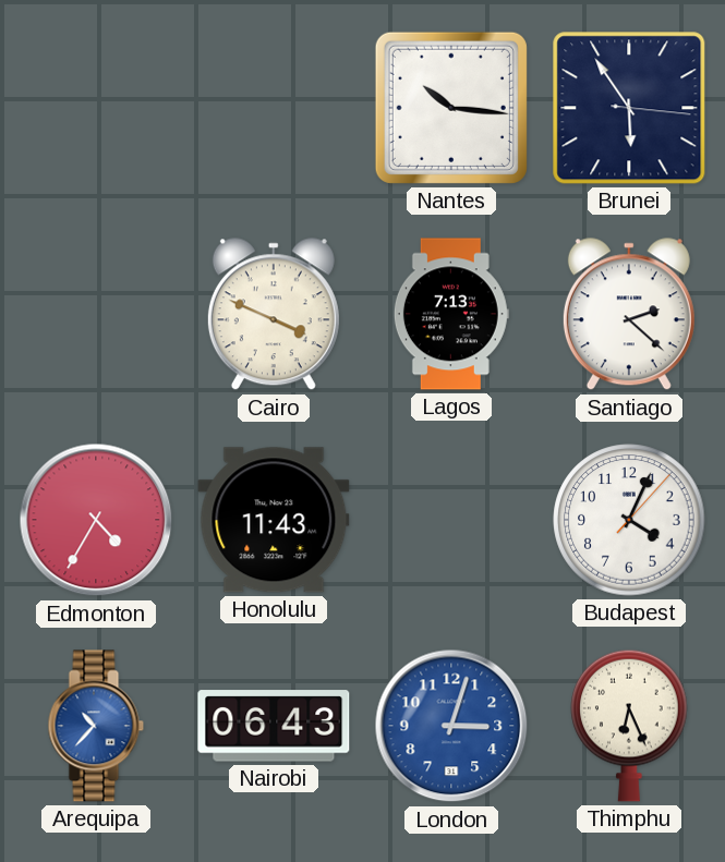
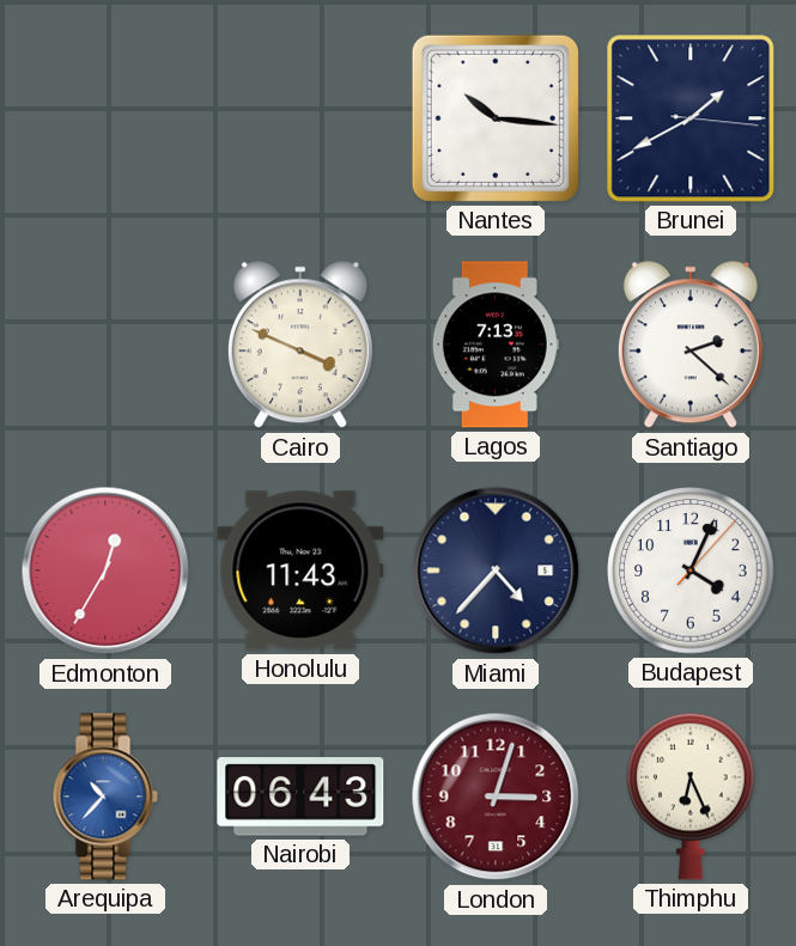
Brunei: 5:54 -> 1:40
Edmonton: 4:35 -> 12:35
Miami: none -> 4:37
London dial: blue -> burgundy
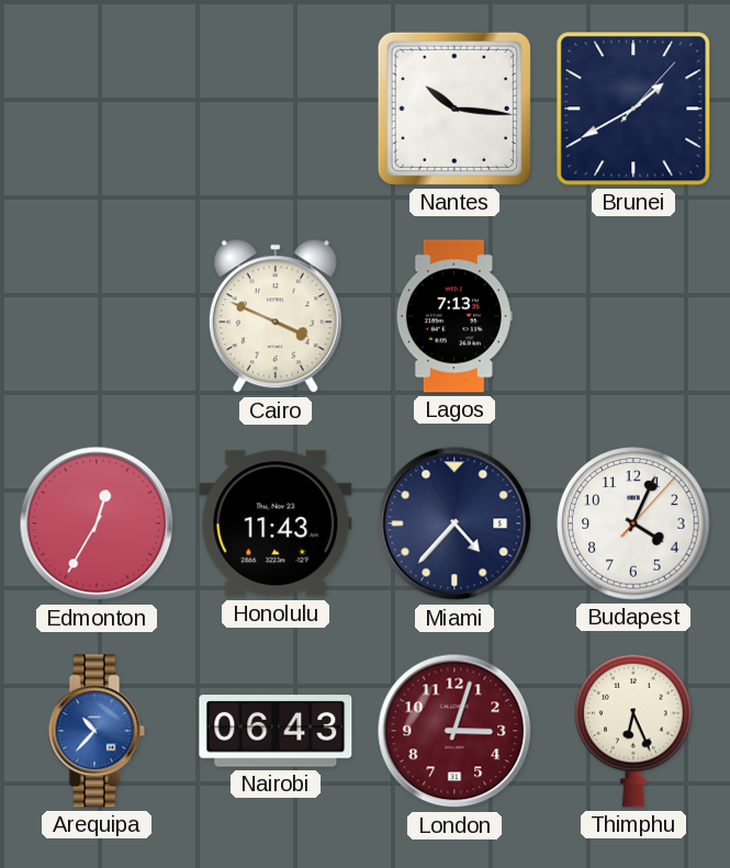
Brunei: 1:40:16 -> 1:40:07
Santiago: 2:22 -> none
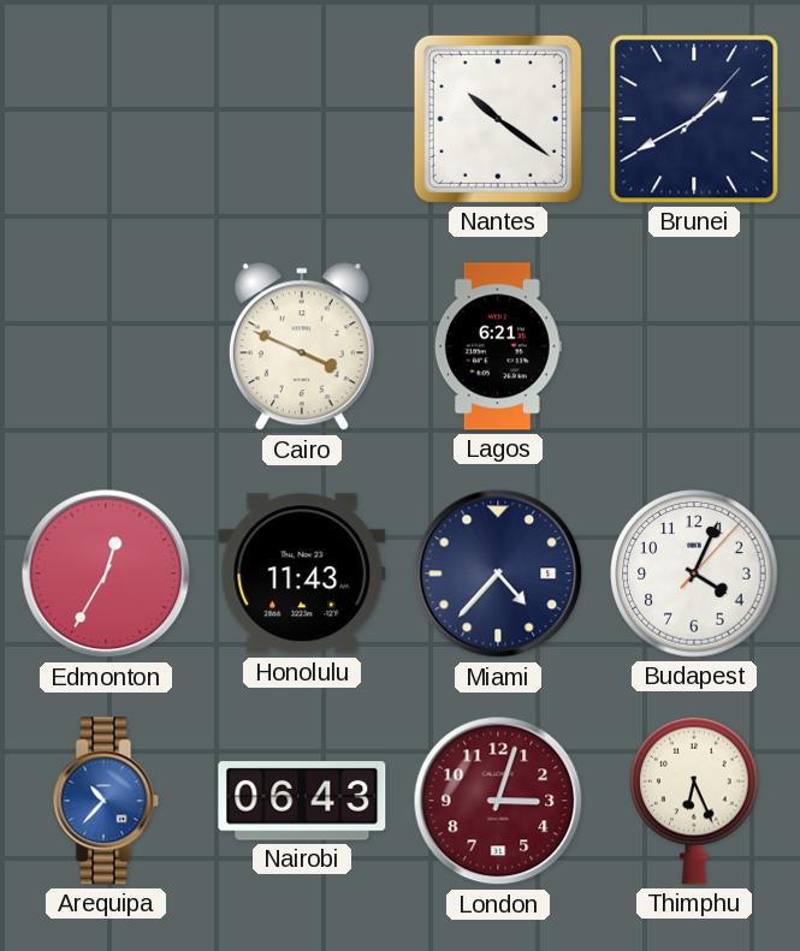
Nantes: 10:16 -> 10:21
Lagos: 7:13 -> 6:21
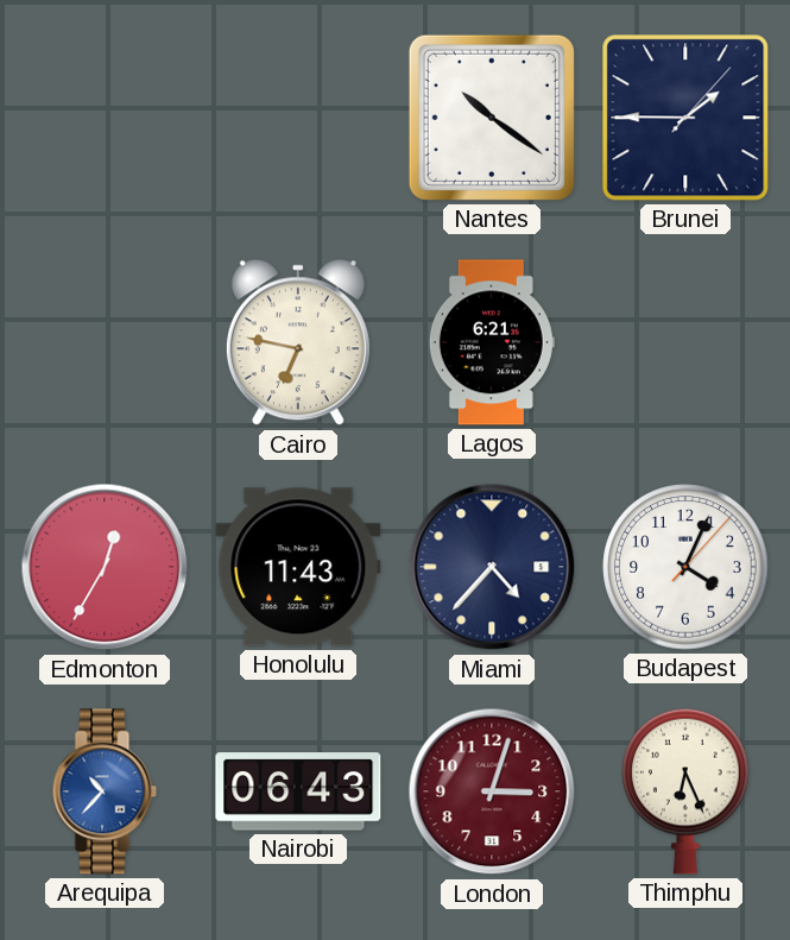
Brunei: 1:40 -> 1:45
Cairo: 3:49 -> 6:47
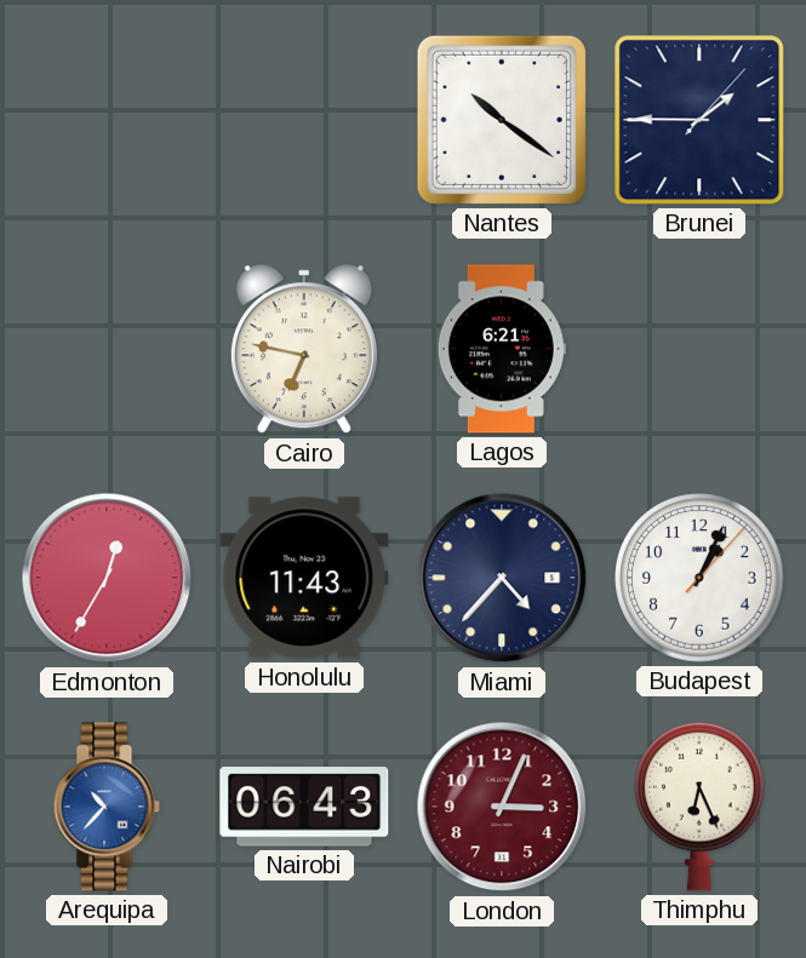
Budapest: 4:04 -> 1:04
London: 3:03 -> 3:04
